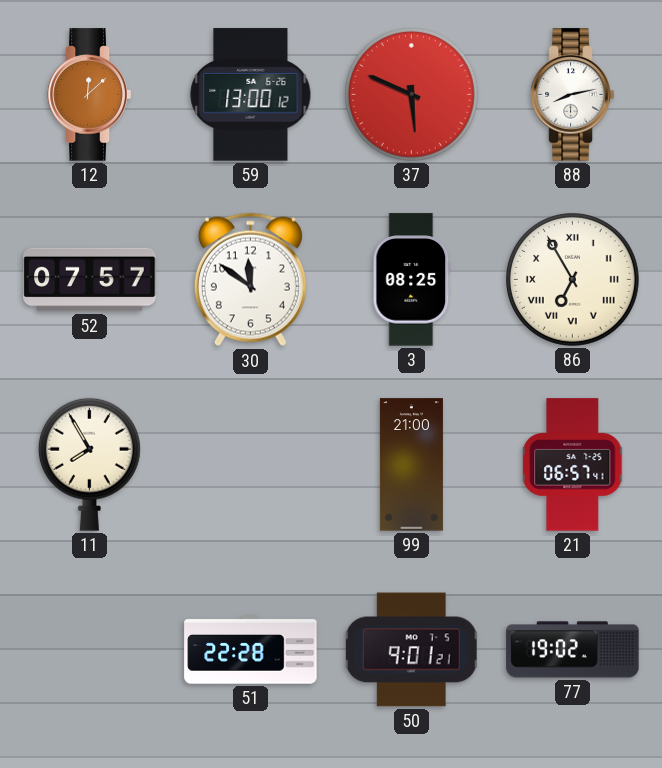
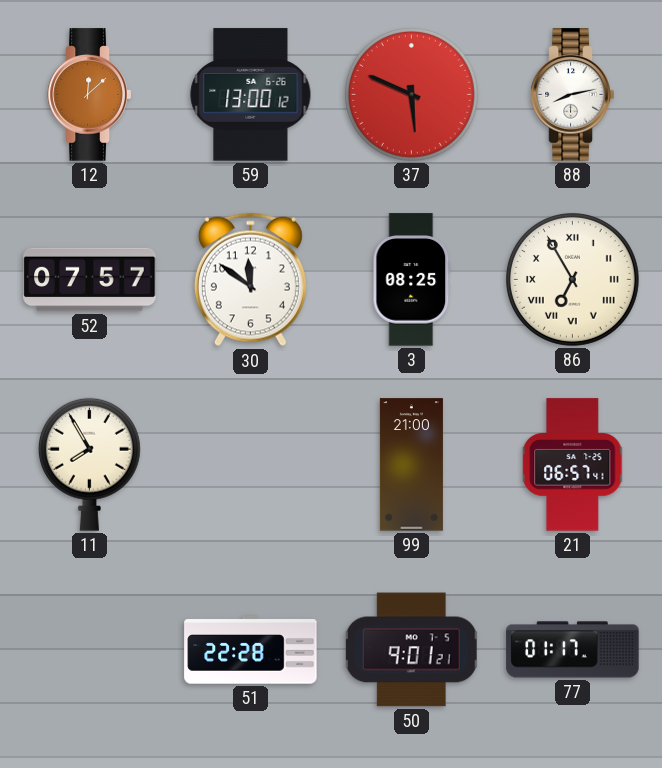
77: 19:02 -> 01:17
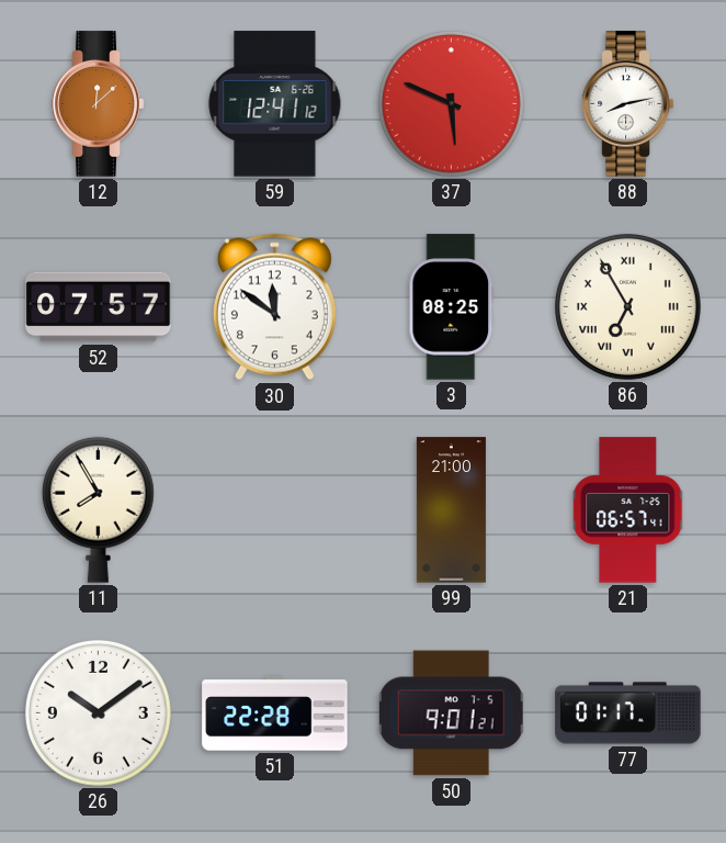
59: 13:00 -> 12:41
26: none -> 10:09
